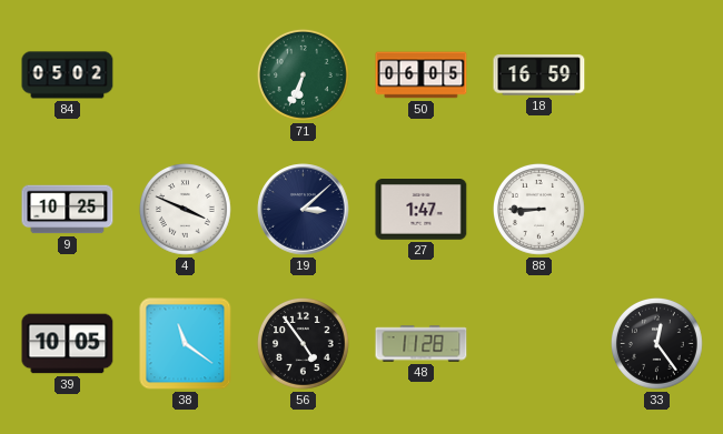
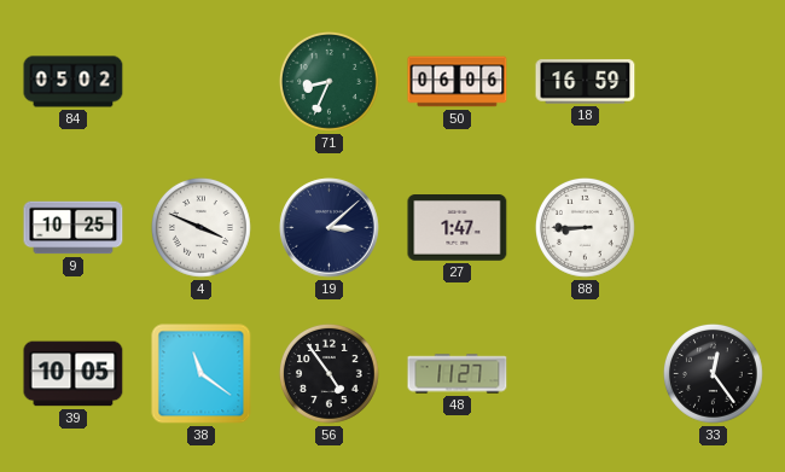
71: 6:34 -> 8:34
50: 06:05 -> 06:06
48: 11:28 -> 11:27
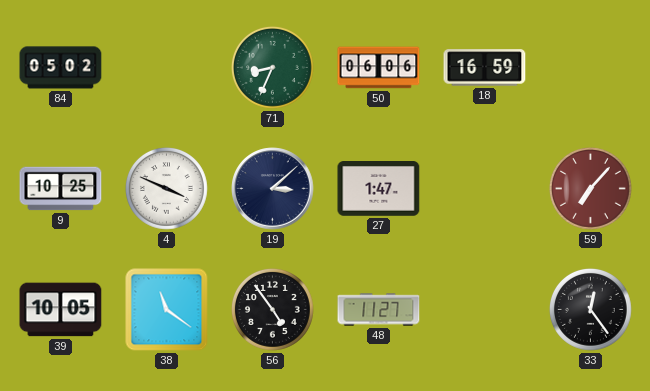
88: 8:45 -> none
59: none -> 7:07
